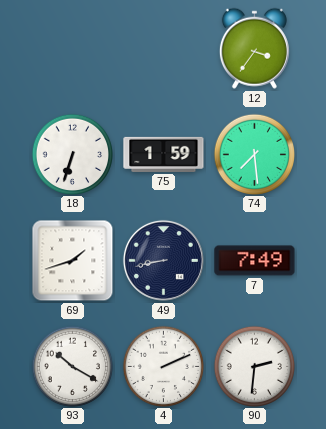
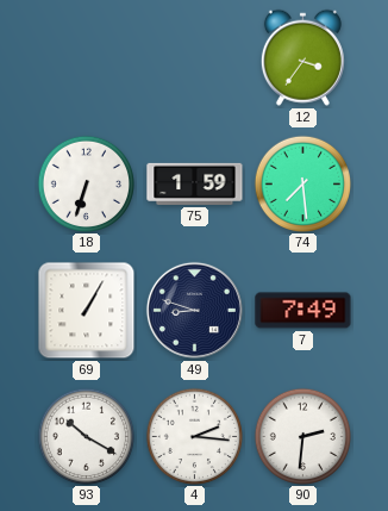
69: 1:42 -> 1:05
49: 8:43 -> 8:48
4: 2:11 -> 2:16
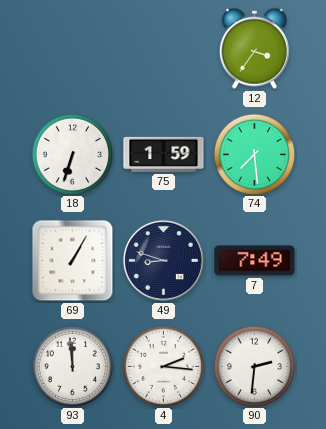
93: 10:20 -> 11:59
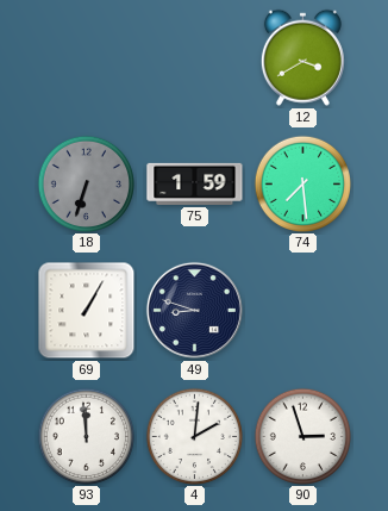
12: 3:36 -> 3:40
18 dial: white -> grey
7: 7:49 -> none
4: 2:16 -> 2:01
90: 2:31 -> 2:57
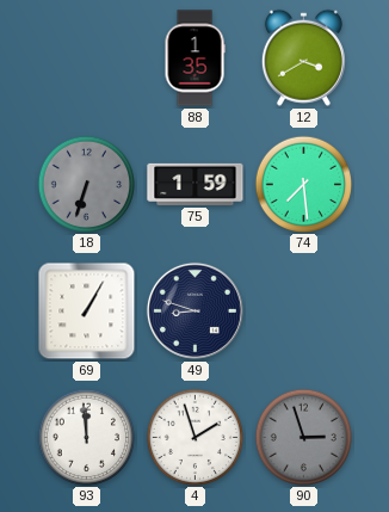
88: none -> 1:35
4: 2:01 -> 1:57
90 dial: white -> grey
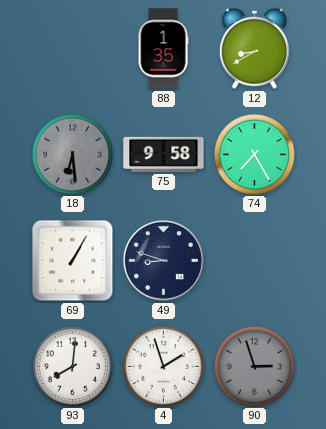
12: 3:40 -> 8:40
18: 6:33 -> 6:29
75: 1:59 -> 9:58
74: 7:29 -> 7:25
93: 11:59 -> 8:01
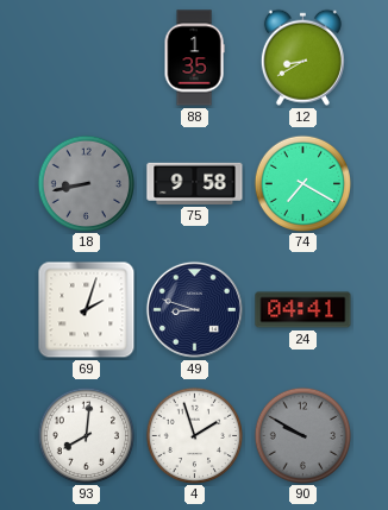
18: 6:29 -> 8:43
74: 7:25 -> 7:20
69: 1:05 -> 2:03
24: none -> 04:41
90: 2:57 -> 9:50
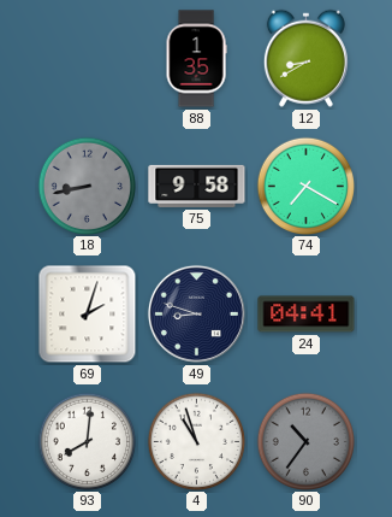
4: 1:57 -> 10:57
90: 9:50 -> 10:36
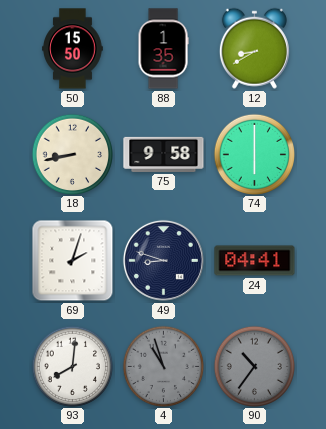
50: none -> 15:50
18 dial: grey -> cream
74: 7:20 -> 6:00
4 dial: white -> grey
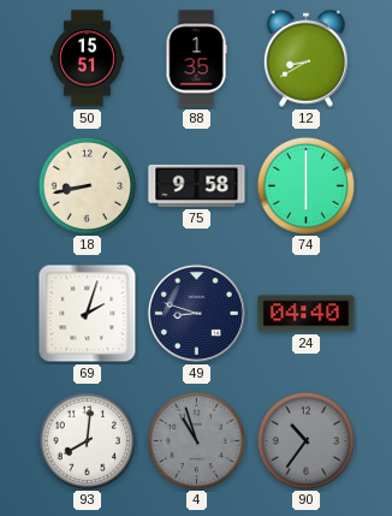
50: 15:50 -> 15:51
24: 04:41 -> 04:40
